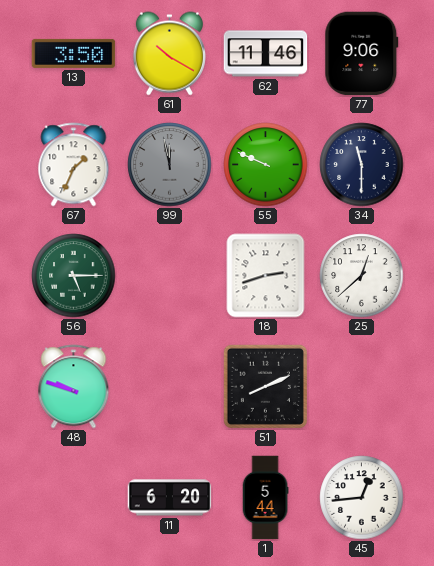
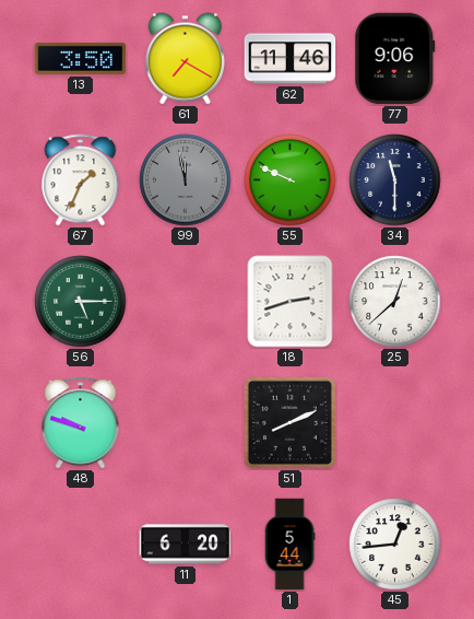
61: 10:20 -> 7:20
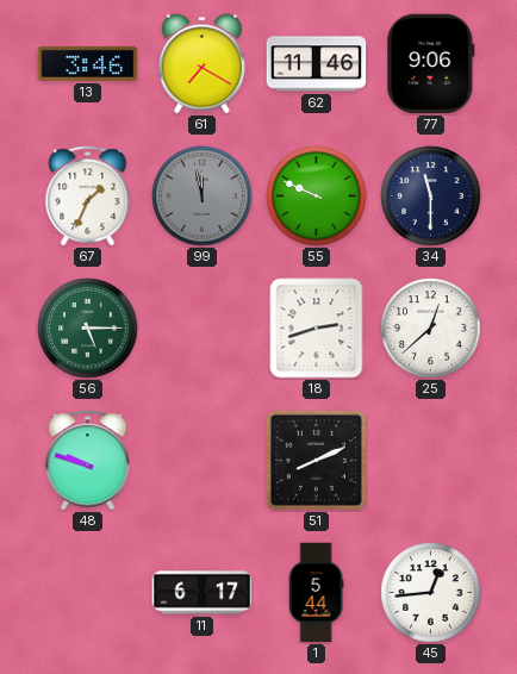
13: 3:50 -> 3:46
11: 6:20 -> 6:17
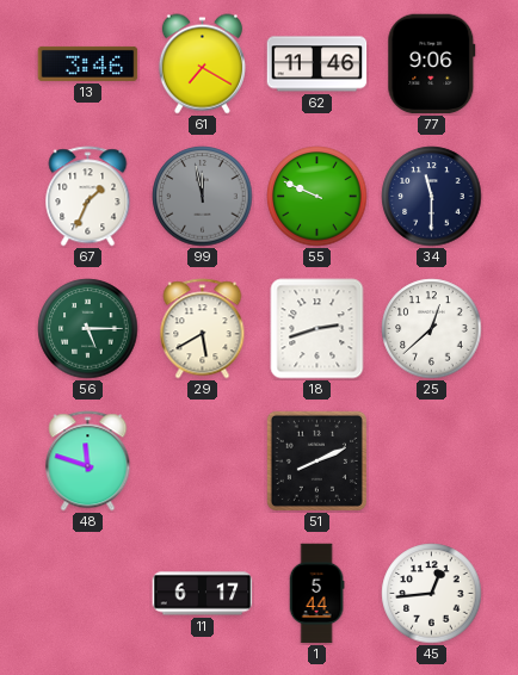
29: none -> 5:40
48: 9:48 -> 11:48
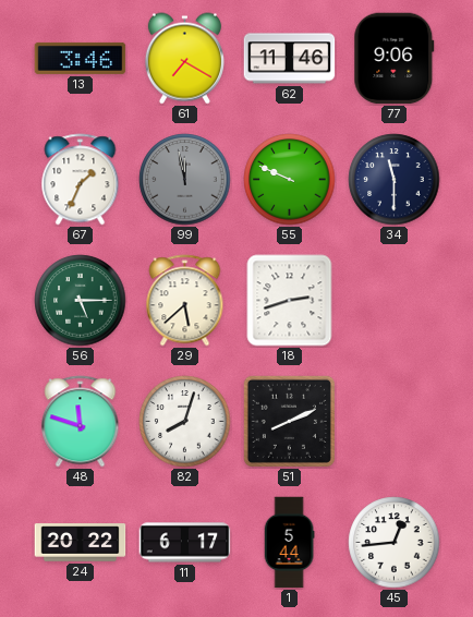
29: 5:40 -> 5:38
25: 12:38 -> none
82: none -> 8:03
24: none -> 20:22
